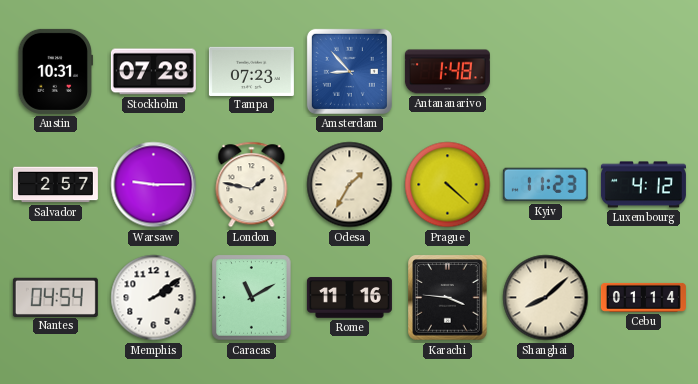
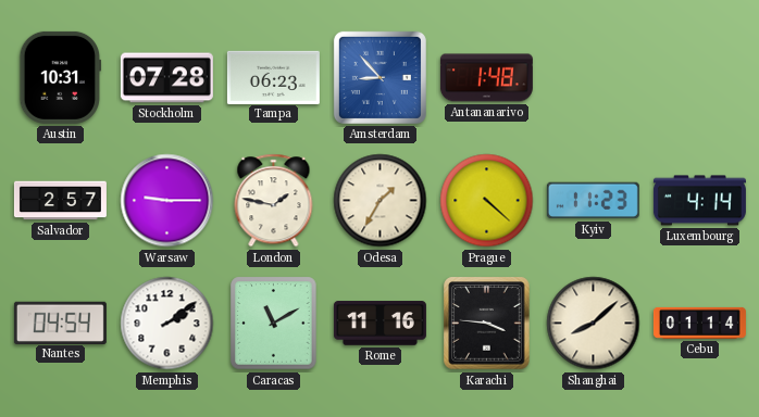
Tampa: 07:23 -> 06:23
Luxembourg: 4:12 -> 4:14
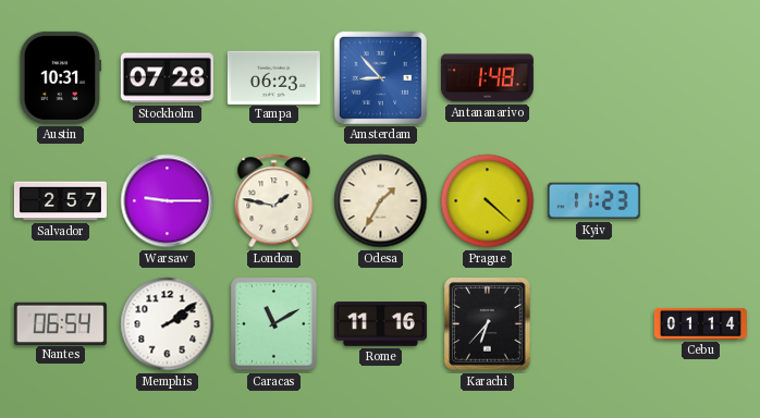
Luxembourg: 4:14 -> none
Nantes: 04:54 -> 06:54
Karachi: 3:46 -> 6:37
Shanghai: 8:08 -> none
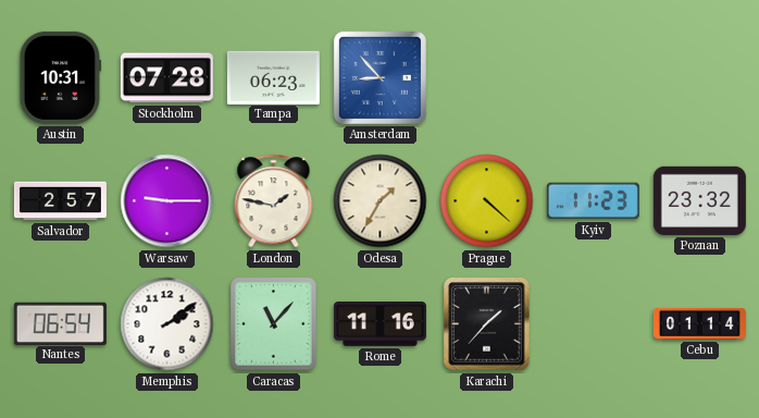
Antananarivo: 1:48 -> none
Poznan: none -> 23:32
Caracas: 11:10 -> 11:07
Karachi: 6:37 -> 1:37
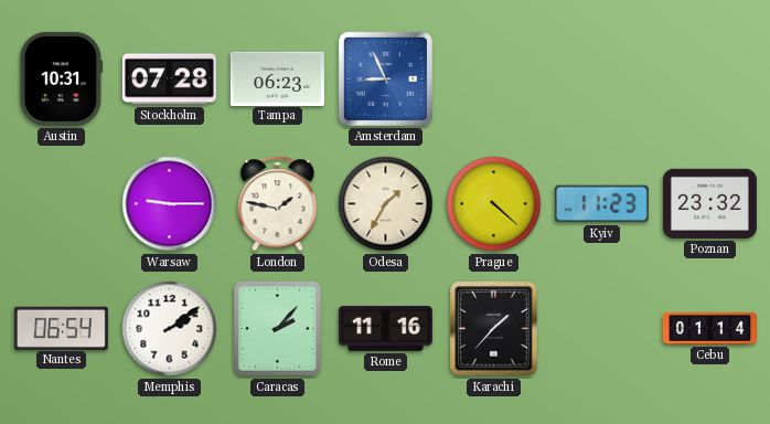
Amsterdam: 8:53 -> 8:56
Salvador: 2:57 -> none
Caracas: 11:07 -> 2:07
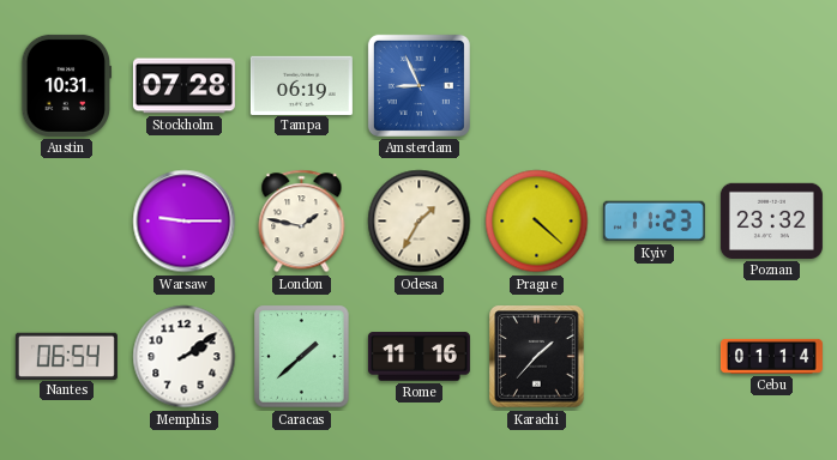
Tampa: 06:23 -> 06:19
Caracas: 2:07 -> 1:38
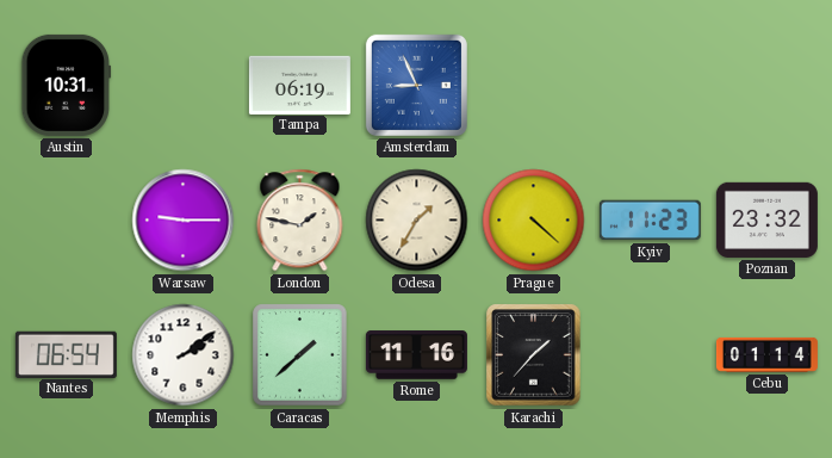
Stockholm: 07:28 -> none
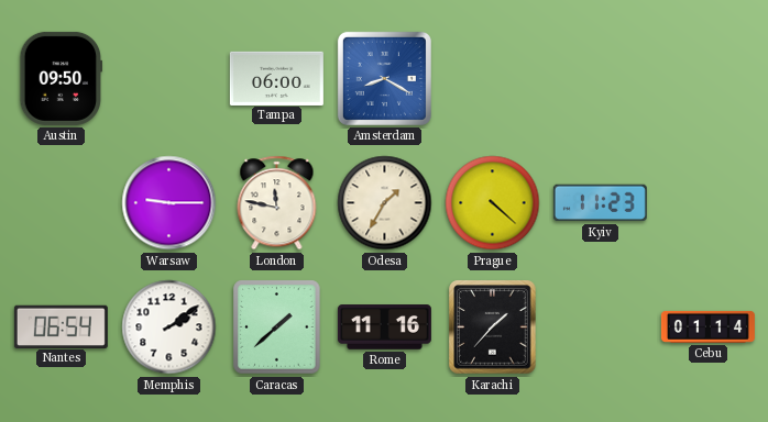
Austin: 10:31 -> 09:50
Tampa: 06:19 -> 06:00
Amsterdam: 8:56 -> 8:20
London: 1:47 -> 11:47
Poznan: 23:32 -> none
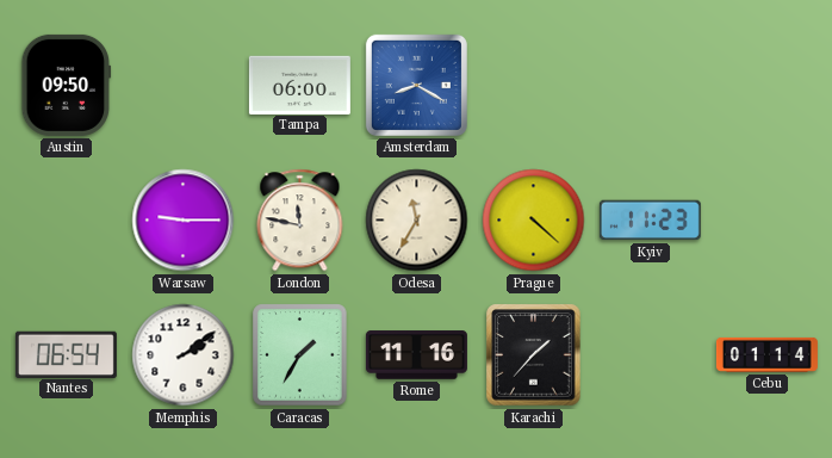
Odesa: 1:35 -> 11:35
Caracas: 1:38 -> 1:35
